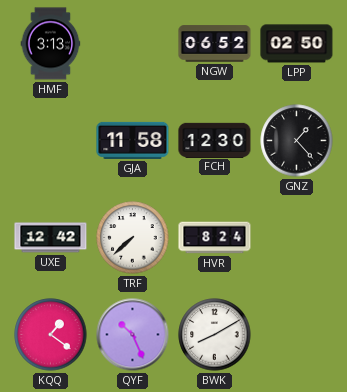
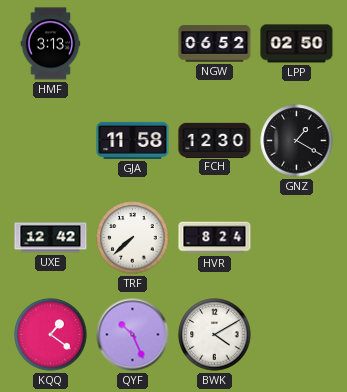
GNZ: 1:23 -> 1:20
BWK: 8:10 -> 4:10
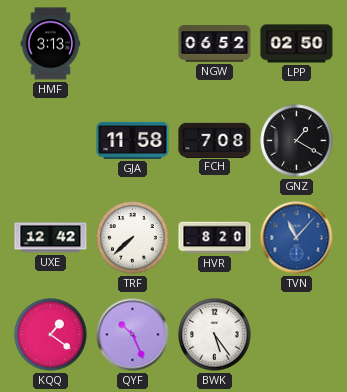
FCH: 12:30 -> 7:08
HVR: 8:24 -> 8:20
TVN: none -> 11:07
BWK: 4:10 -> 5:24
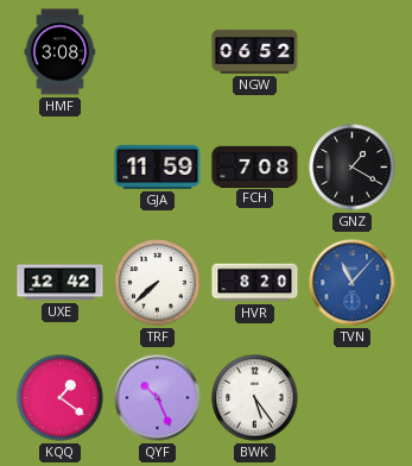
HMF: 3:13 -> 3:08
LPP: 02:50 -> none
GJA: 11:58 -> 11:59
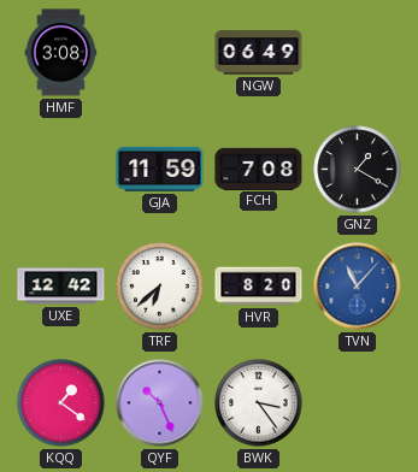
NGW: 06:52 -> 06:49
TRF: 7:38 -> 6:38
BWK: 5:24 -> 3:24
